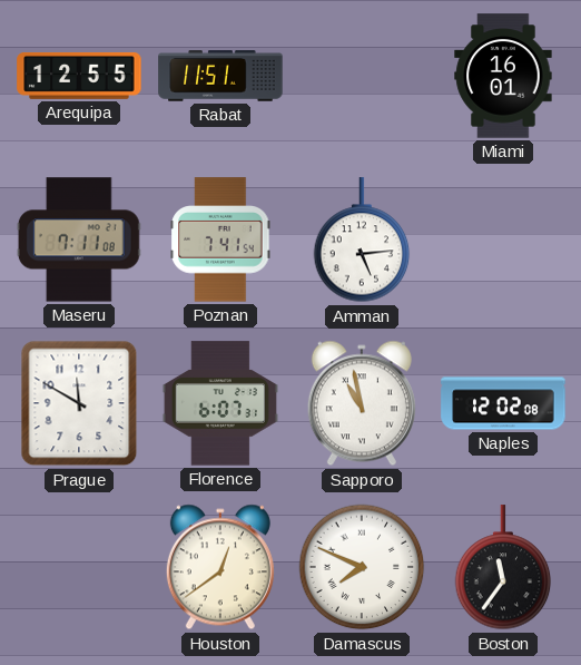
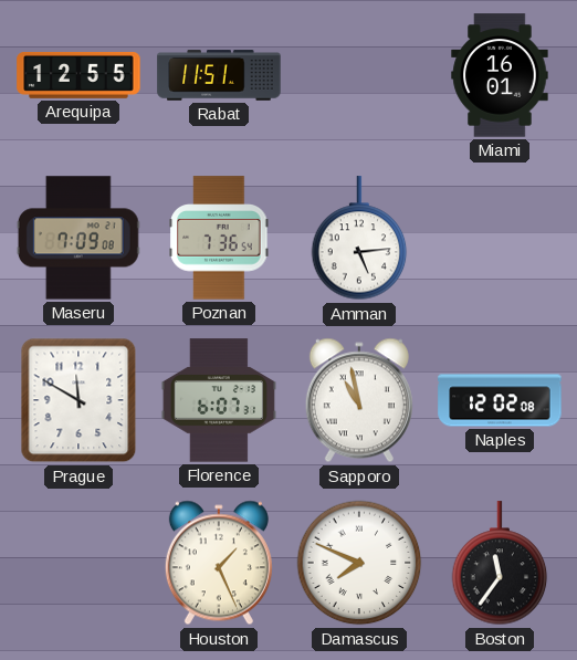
Maseru: 7:11 -> 7:09
Poznan: 7:41 -> 7:36
Houston: 12:39 -> 1:26
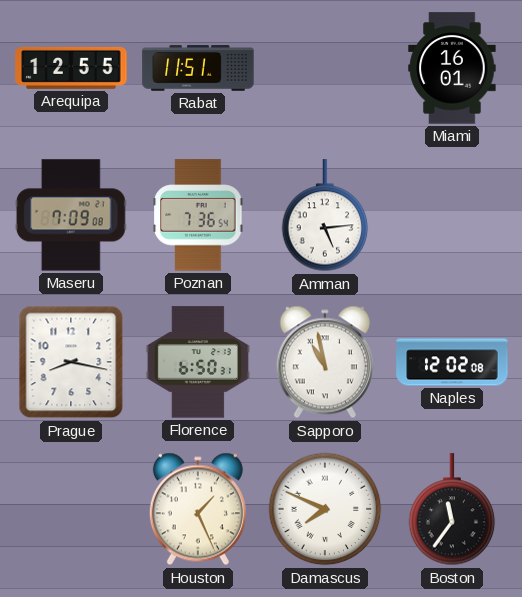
Prague: 11:50 -> 8:17
Florence: 6:07 -> 6:50
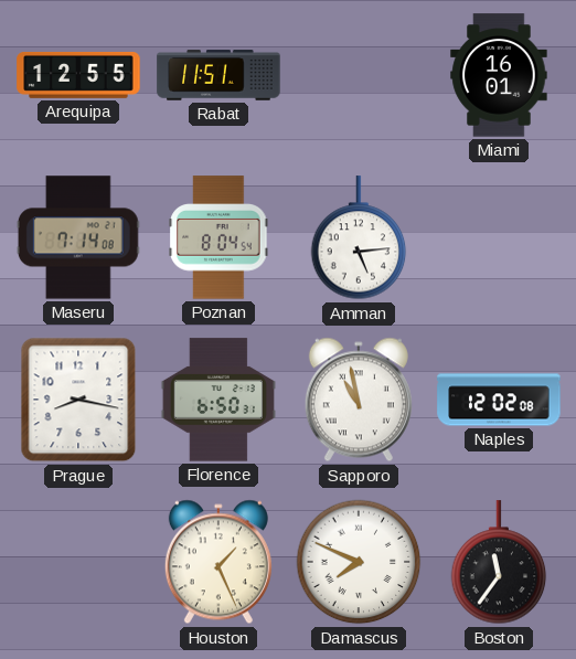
Maseru: 7:09 -> 7:14
Poznan: 7:36 -> 8:04
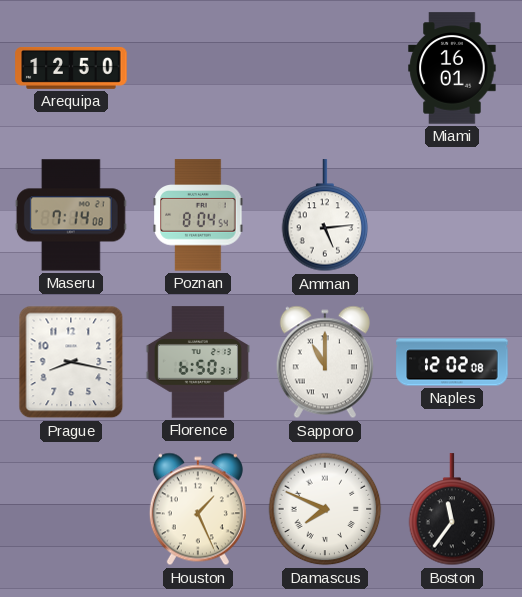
Arequipa: 12:55 -> 12:50
Rabat: 11:51 -> none
Sapporo: 10:58 -> 11:00
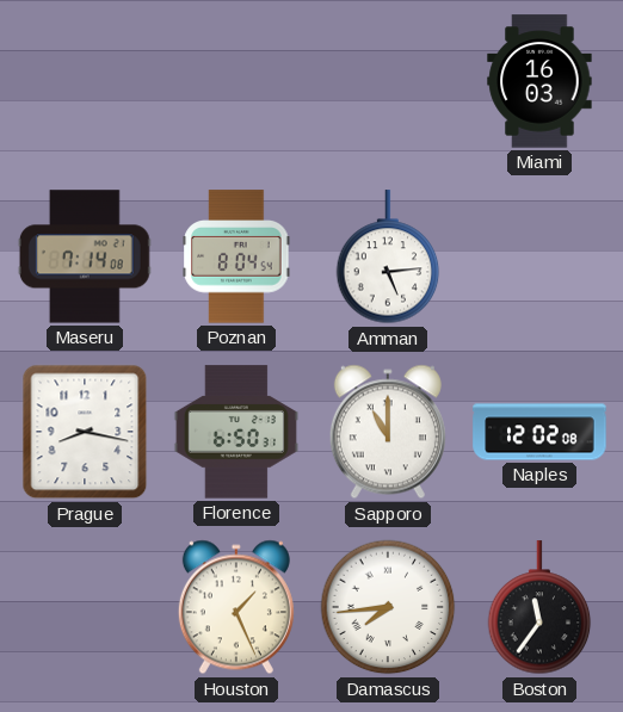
Arequipa: 12:50 -> none
Miami: 16:01 -> 16:03
Damascus: 7:49 -> 7:44
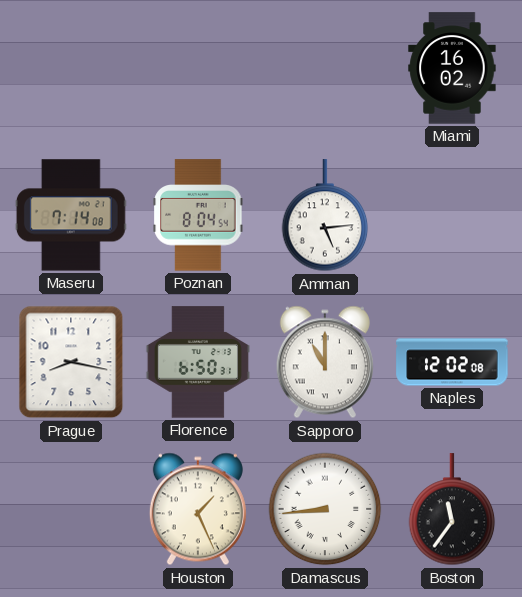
Miami: 16:03 -> 16:02
Damascus: 7:44 -> 8:44
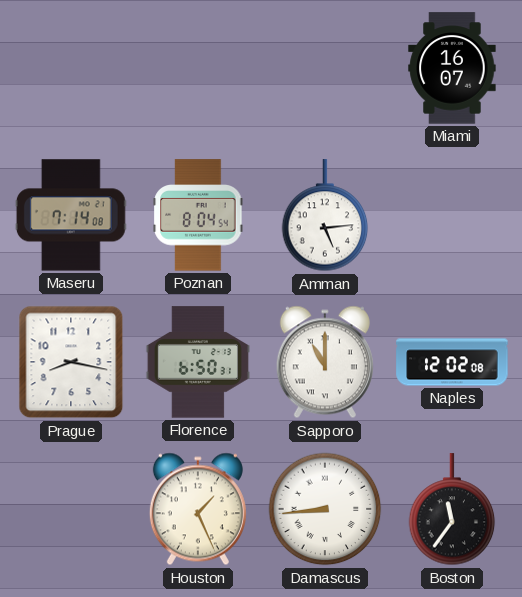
Miami: 16:02 -> 16:07
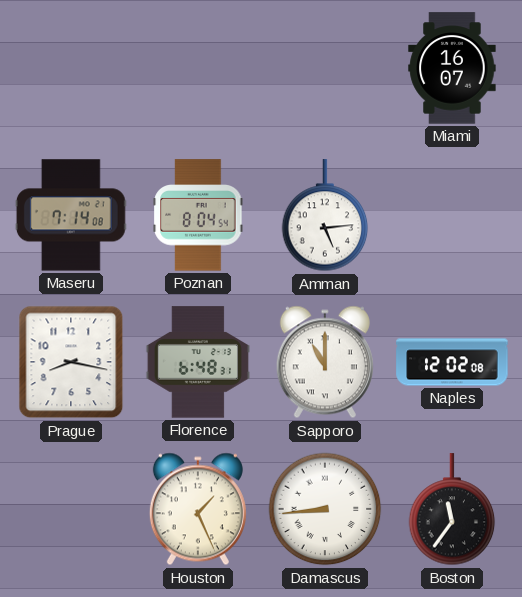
Florence: 6:50 -> 6:48
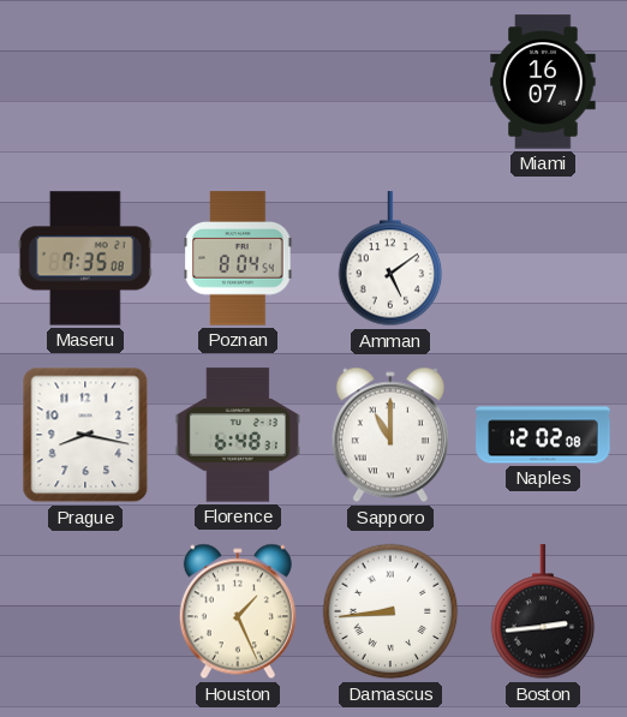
Maseru: 7:14 -> 7:35
Amman: 5:14 -> 5:09
Boston: 11:36 -> 2:44
